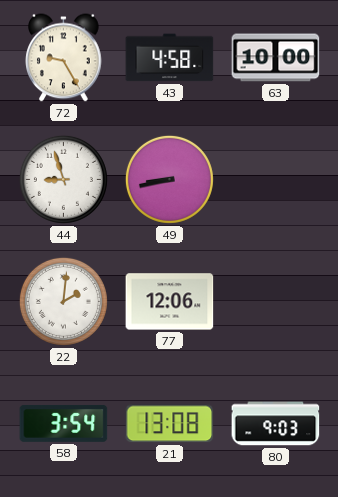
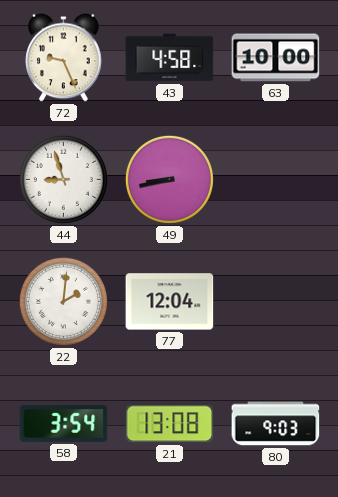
72: 9:25 -> 9:26
77: 12:06 -> 12:04
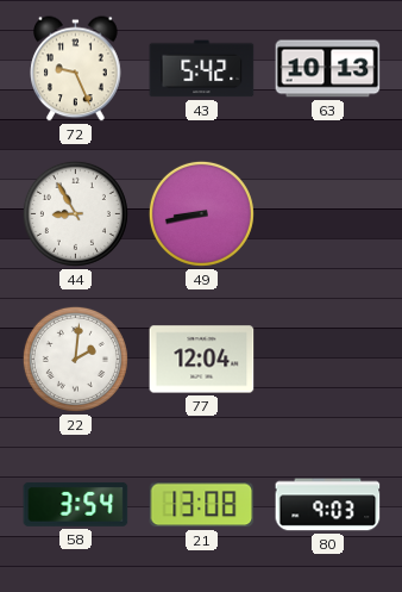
43: 4:58 -> 5:42
63: 10:00 -> 10:13
44: 8:57 -> 8:55
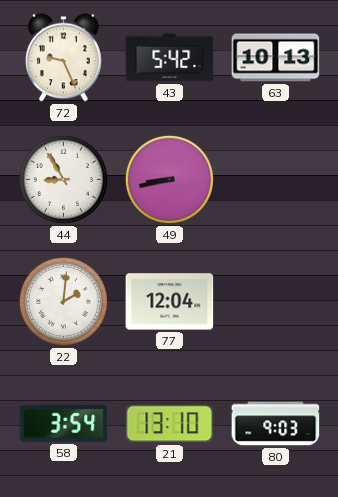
21: 13:08 -> 13:10
